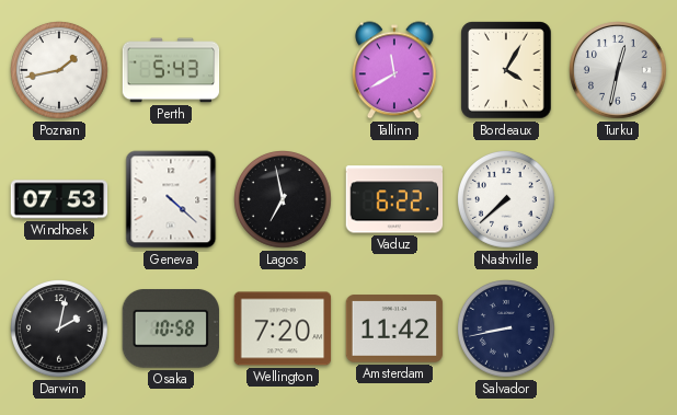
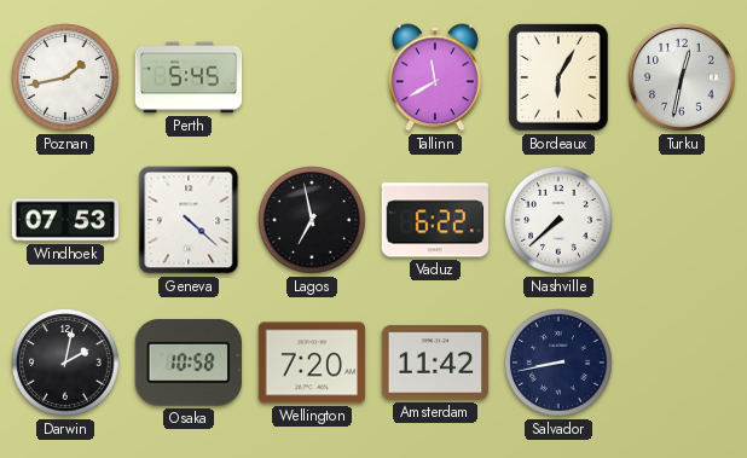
Perth: 5:43 -> 5:45
Bordeaux: 4:05 -> 6:05
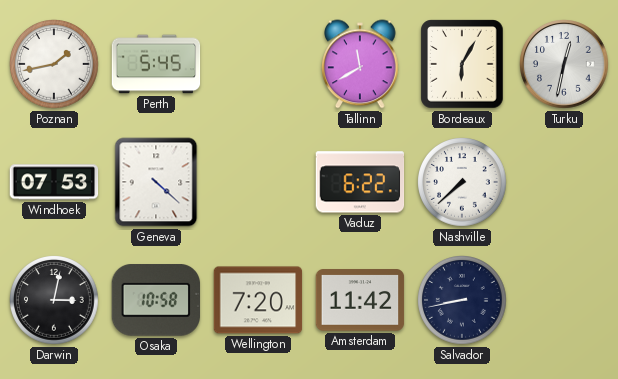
Lagos: 6:58 -> none
Darwin: 2:02 -> 3:02
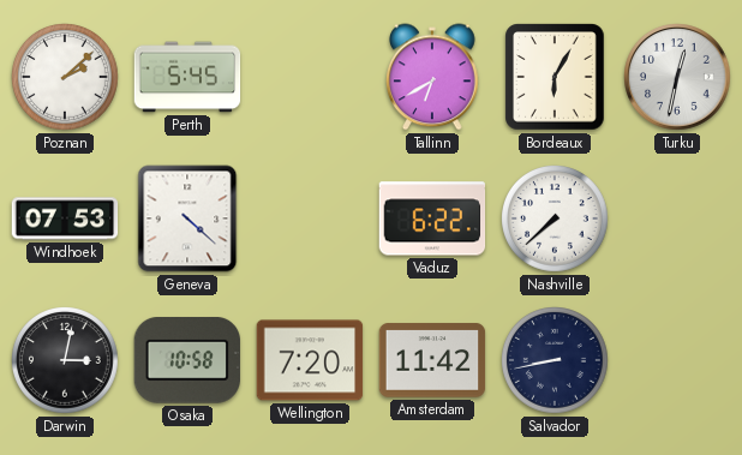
Poznan: 1:43 -> 2:08
Tallinn: 11:40 -> 6:40
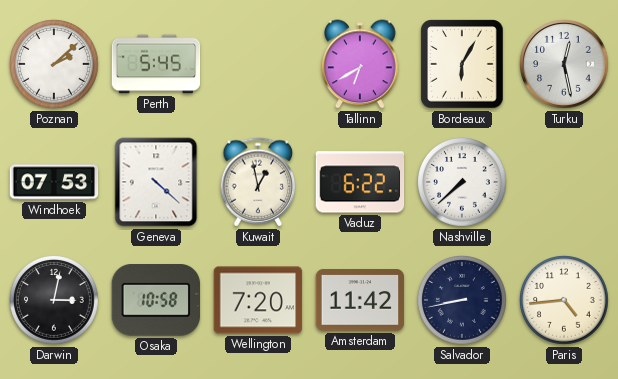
Turku: 12:32 -> 12:28
Kuwait: none -> 12:58
Paris: none -> 4:44
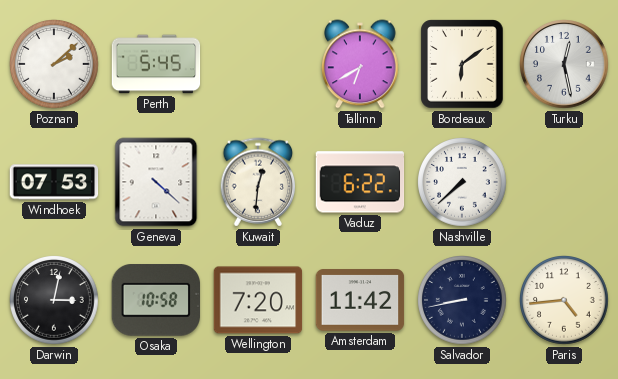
Bordeaux: 6:05 -> 6:09
Kuwait: 12:58 -> 12:31
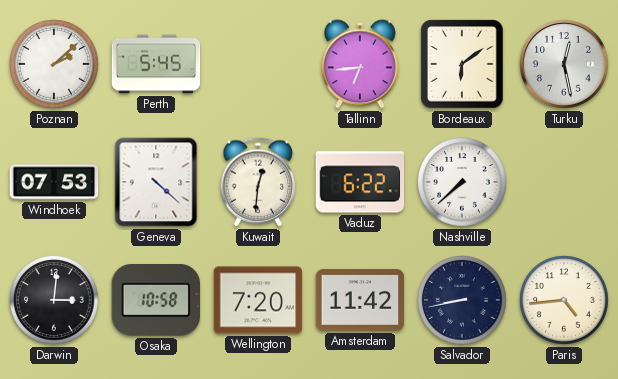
Tallinn: 6:40 -> 6:44
Darwin: 3:02 -> 3:01
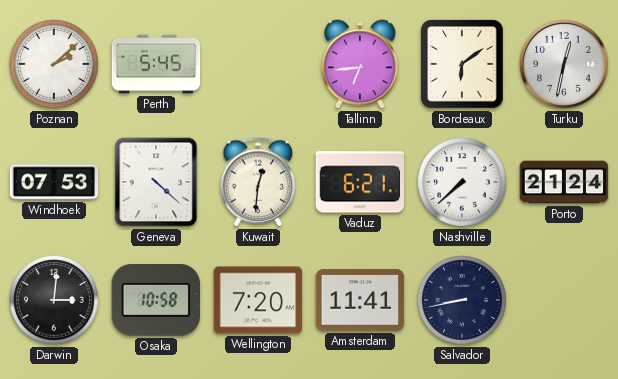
Turku: 12:28 -> 12:32
Vaduz: 6:22 -> 6:21
Porto: none -> 21:24
Amsterdam: 11:42 -> 11:41
Paris: 4:44 -> none
